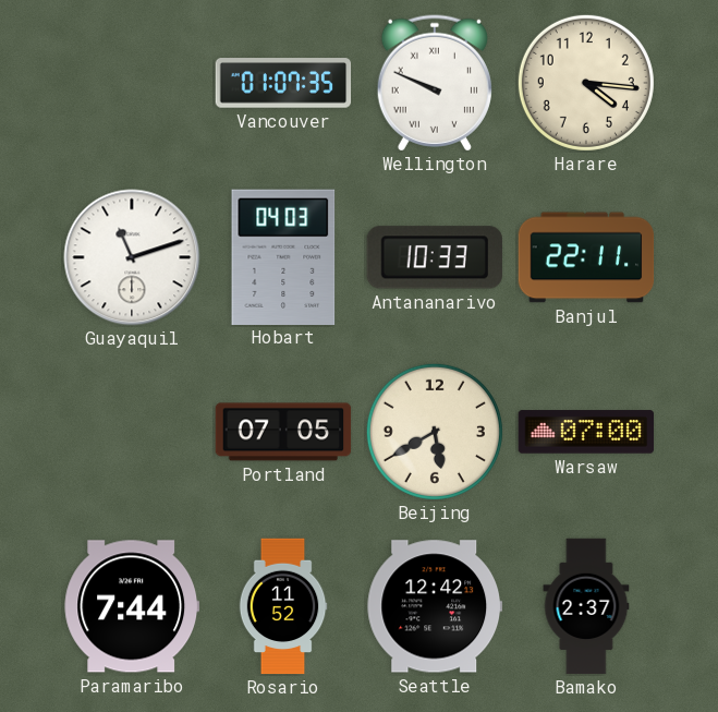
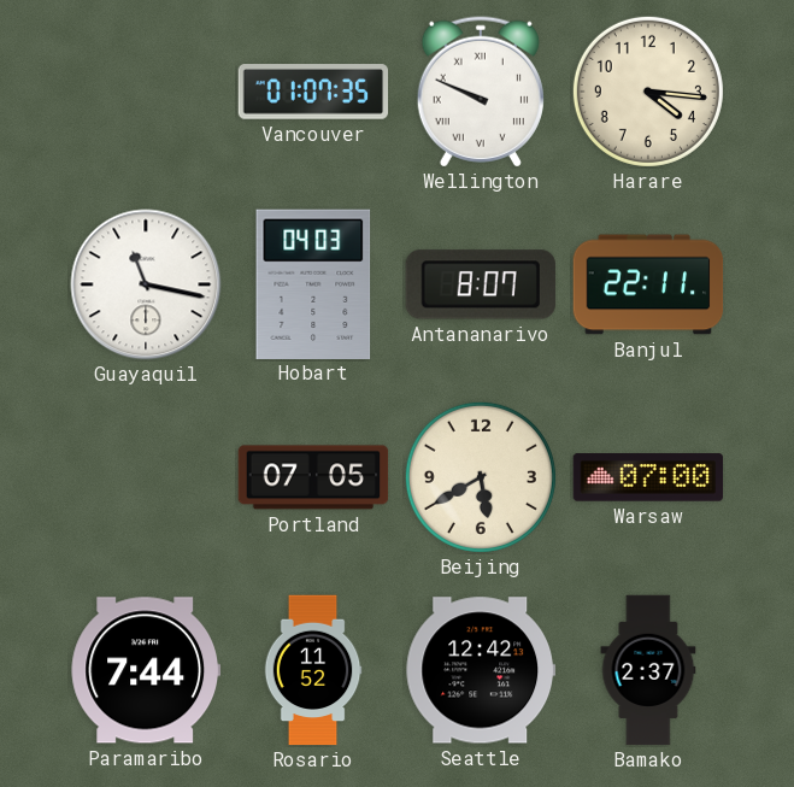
Guayaquil: 11:12 -> 11:17
Antananarivo: 10:33 -> 8:07
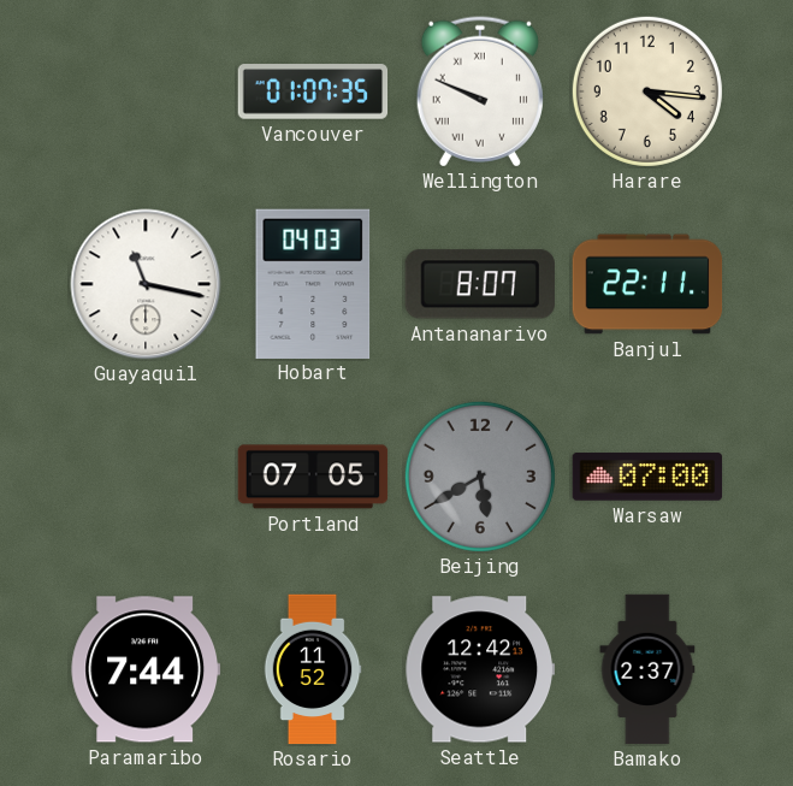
Beijing dial: cream -> grey
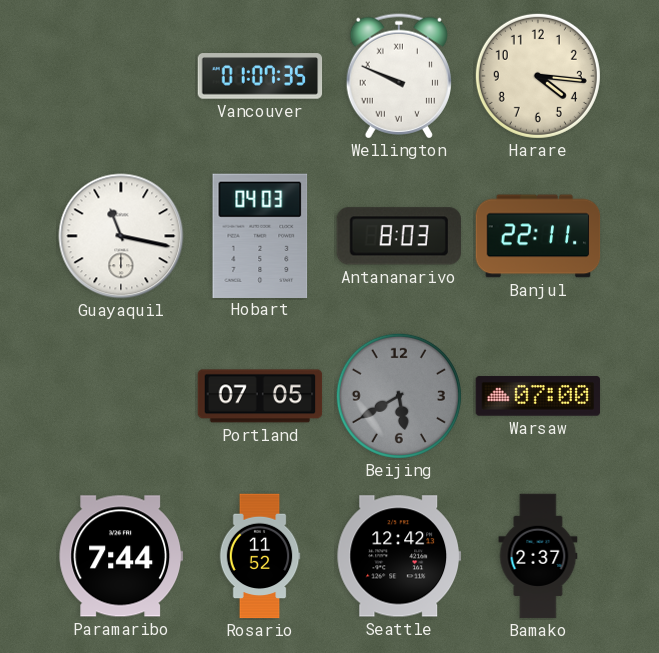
Antananarivo: 8:07 -> 8:03
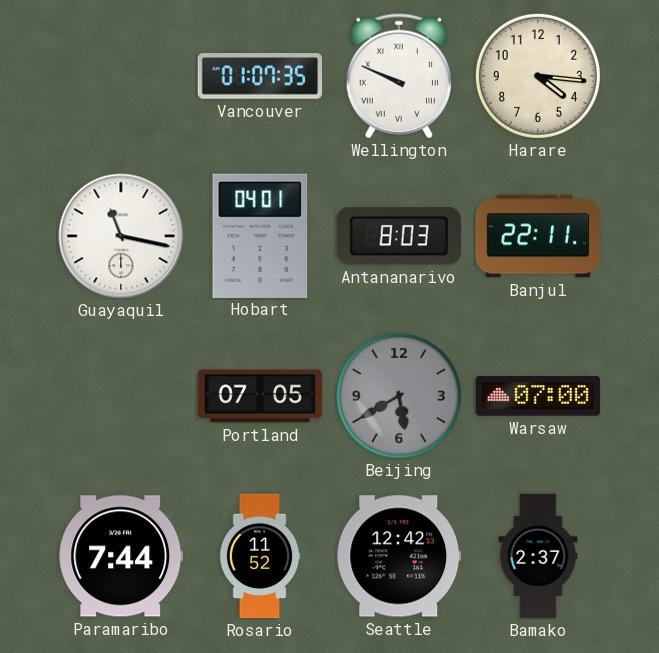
Hobart: 04:03 -> 04:01
